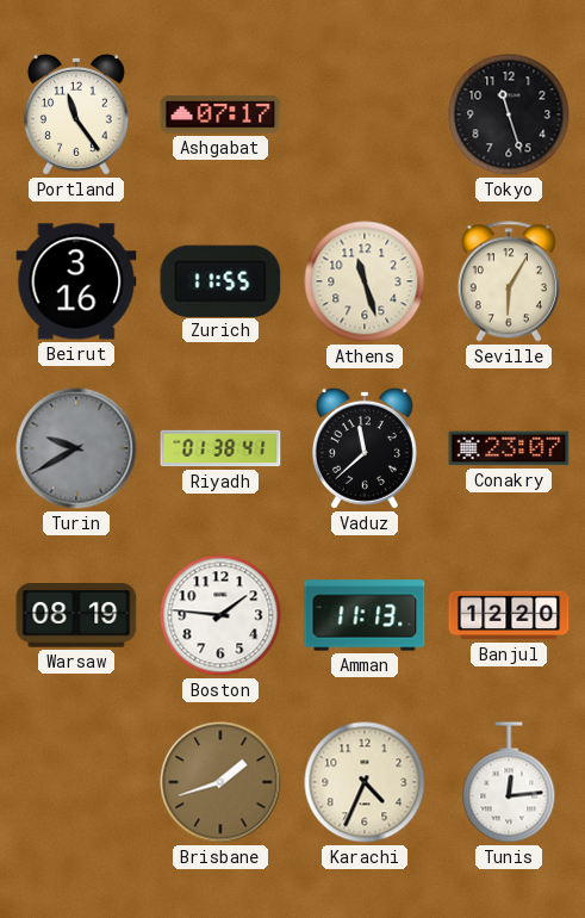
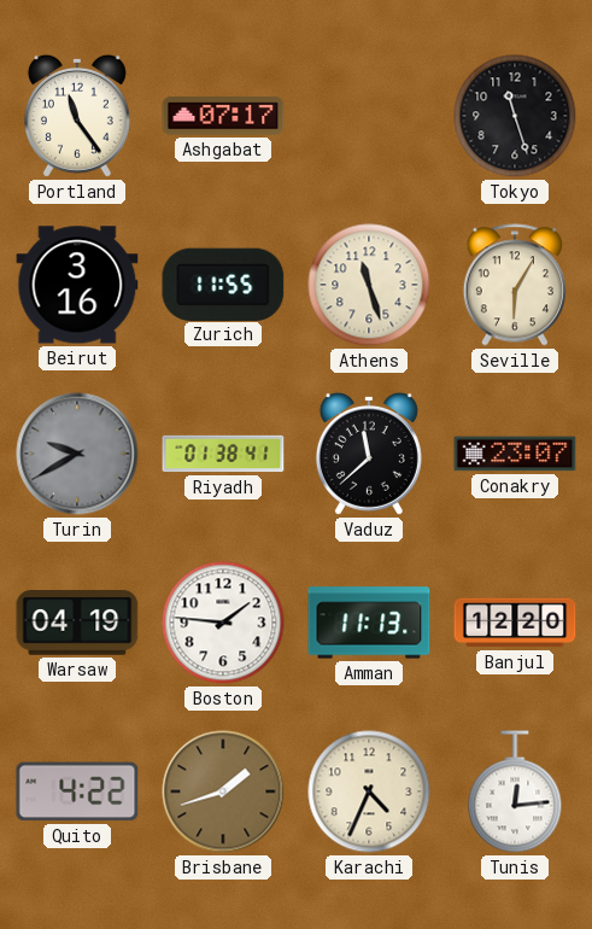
Warsaw: 08:19 -> 04:19
Quito: none -> 4:22
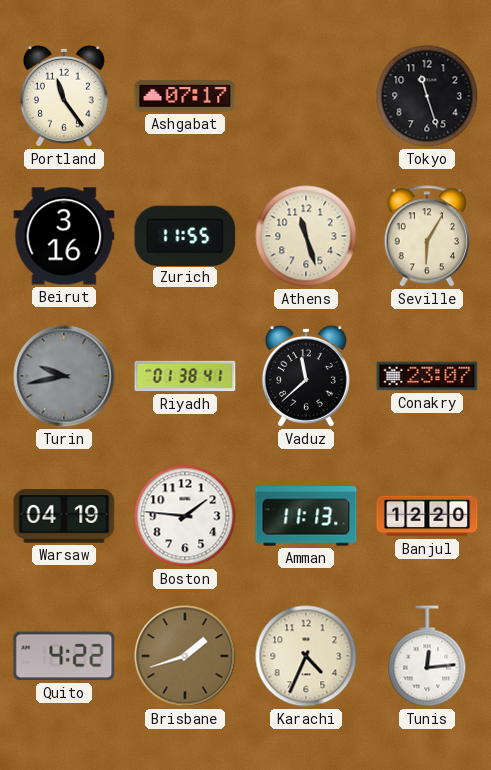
Turin: 9:40 -> 9:43
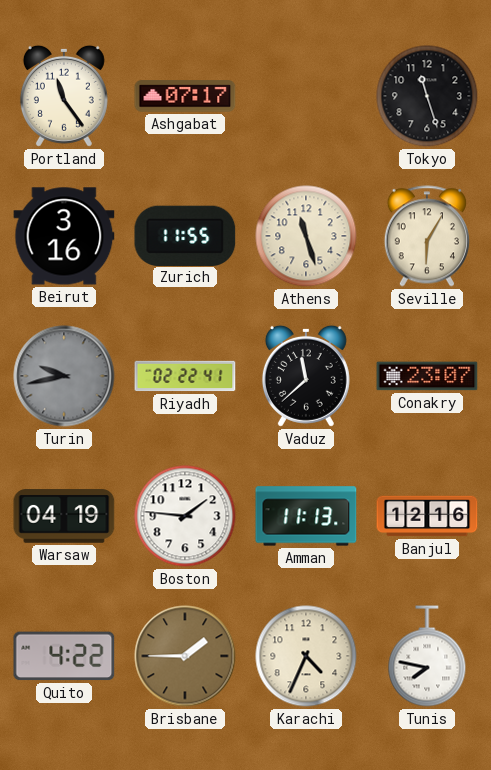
Riyadh: 01:38 -> 02:22
Banjul: 12:20 -> 12:16
Brisbane: 1:42 -> 1:45
Tunis: 12:14 -> 7:47
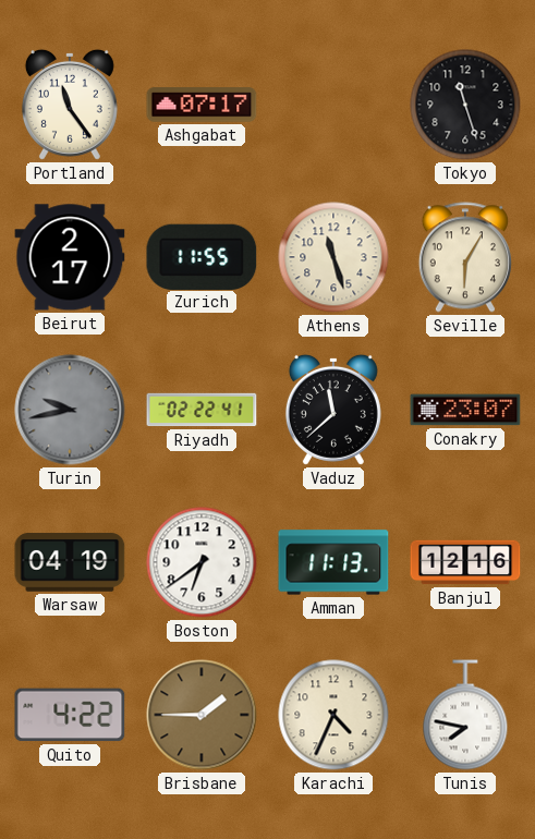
Beirut: 3:16 -> 2:17
Boston: 1:46 -> 6:39
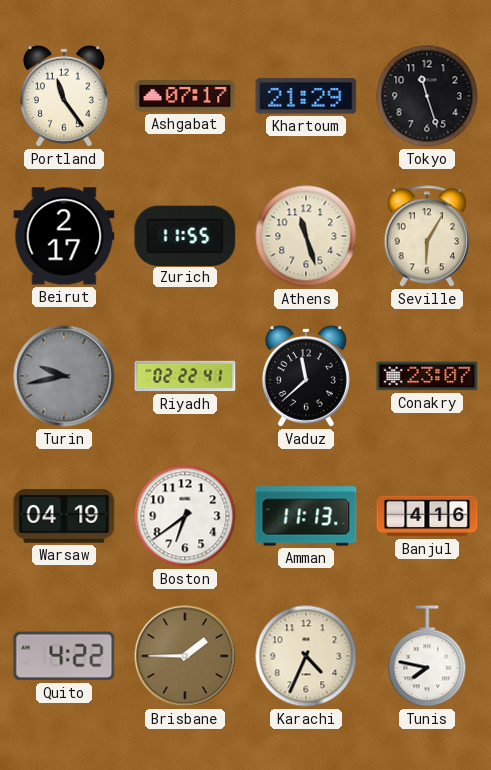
Khartoum: none -> 21:29
Banjul: 12:16 -> 4:16
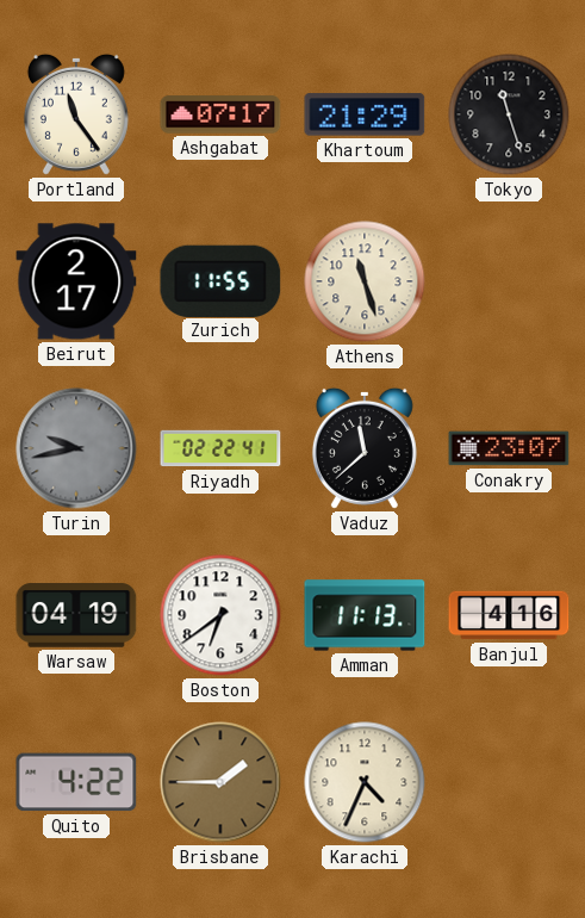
Seville: 6:05 -> none
Tunis: 7:47 -> none
